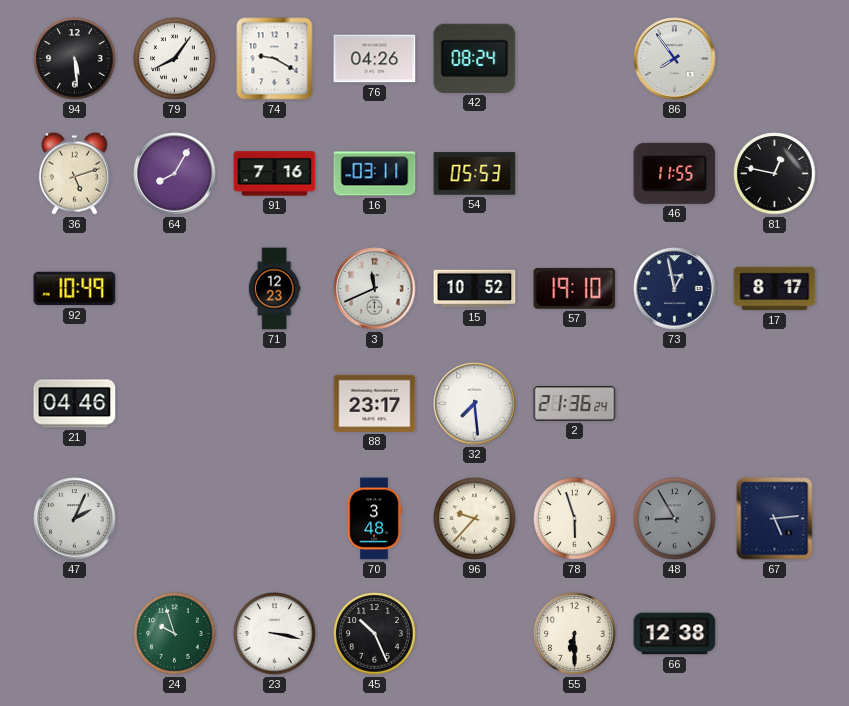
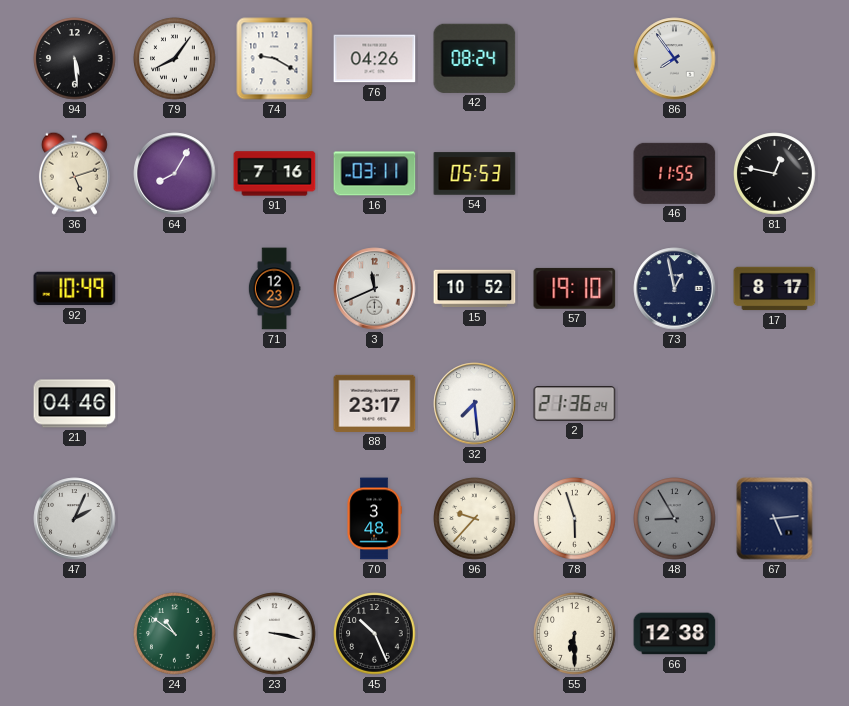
24: 9:57 -> 10:51
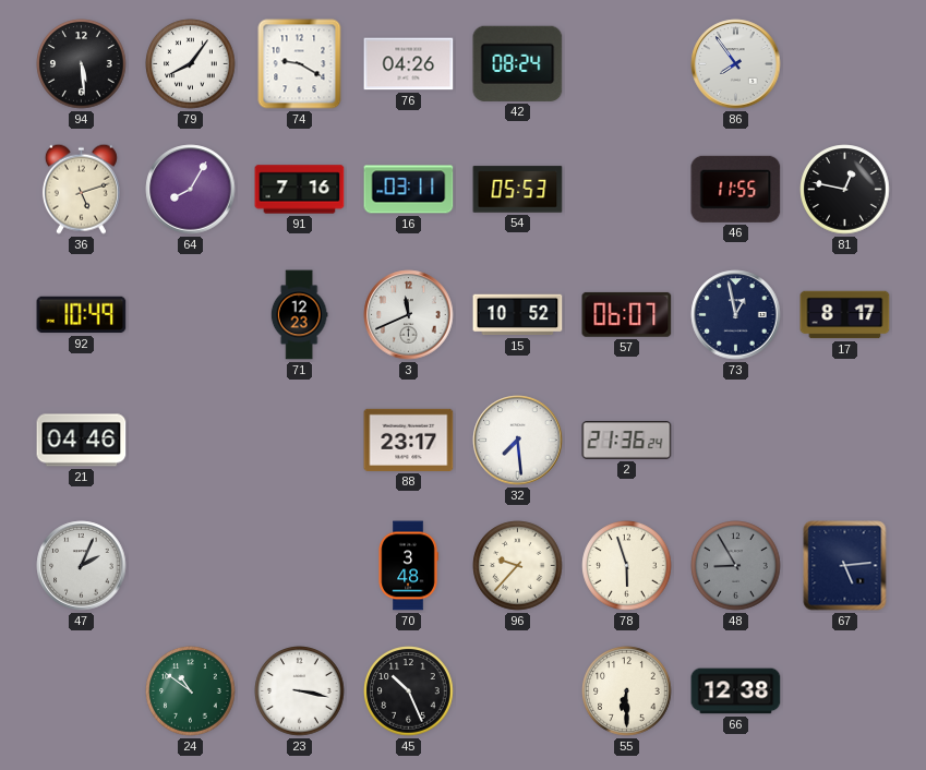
57: 19:10 -> 06:07
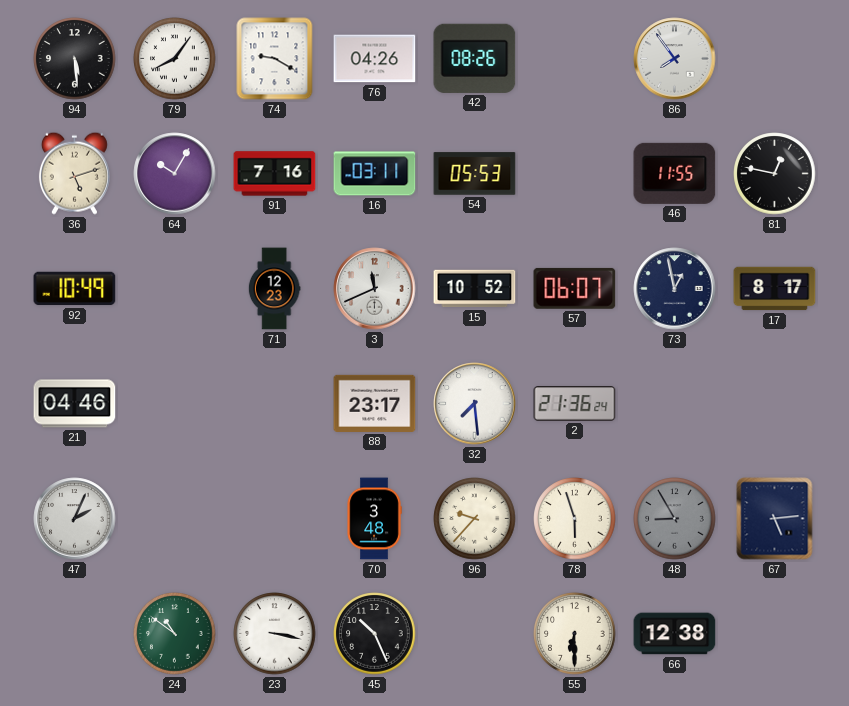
42: 08:24 -> 08:26
64: 8:05 -> 10:05
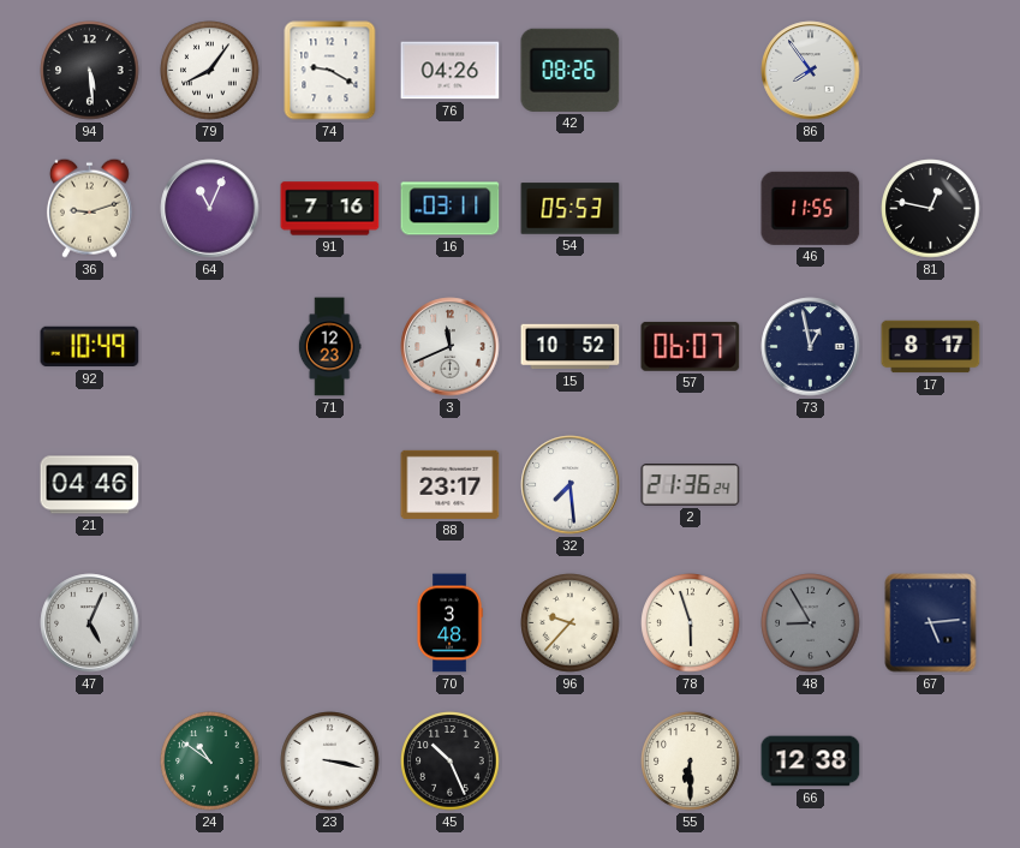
36: 5:12 -> 9:12
64: 10:05 -> 11:04
47: 2:04 -> 5:04
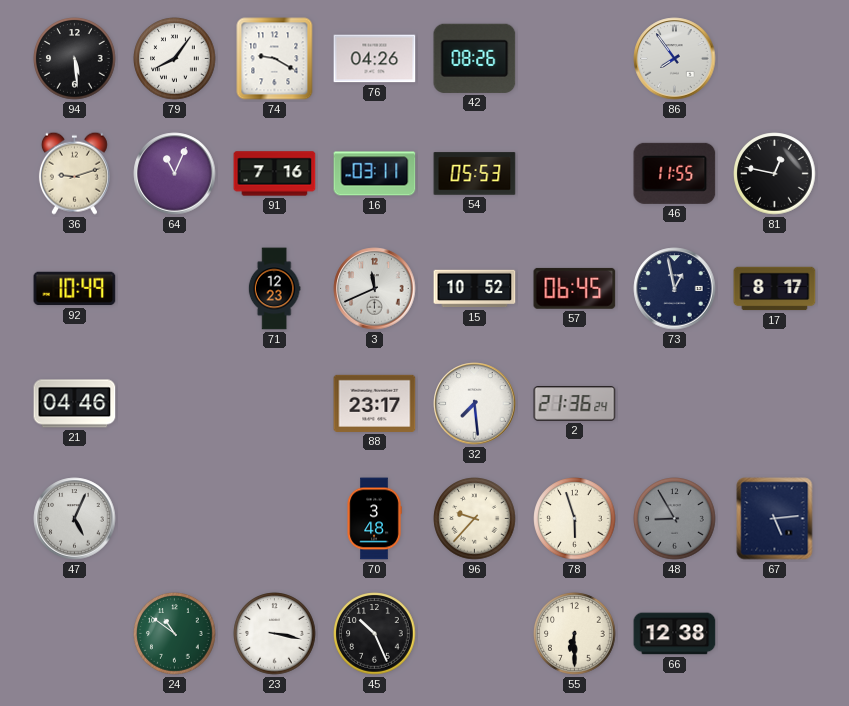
57: 06:07 -> 06:45
